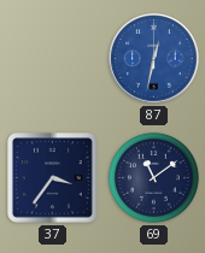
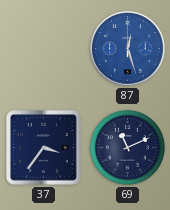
87: 12:32 -> 12:27
69: 11:09 -> 11:11
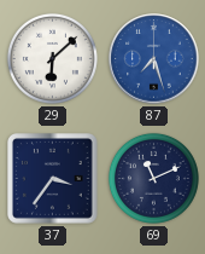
29: none -> 6:08
87: 12:27 -> 7:27
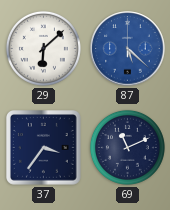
87: 7:27 -> 5:22
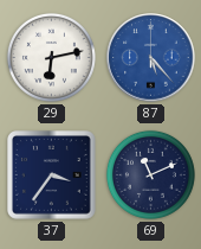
29: 6:08 -> 6:13
87: 5:22 -> 5:23
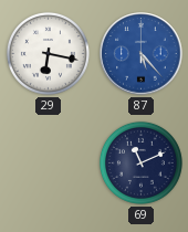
29: 6:13 -> 6:17
37: 3:36 -> none
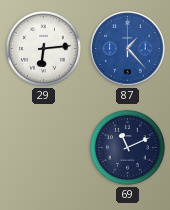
29: 6:17 -> 6:14
87: 5:23 -> 1:23
